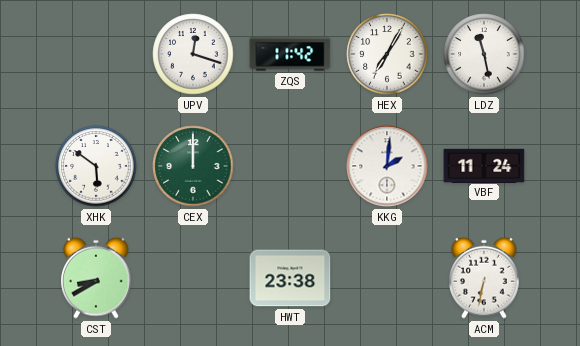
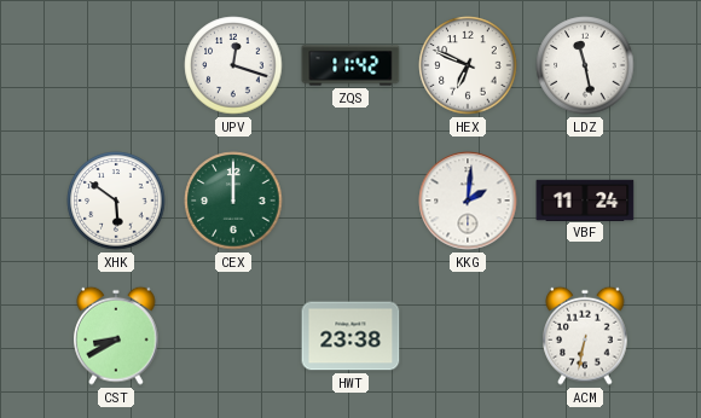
HEX: 7:05 -> 6:49
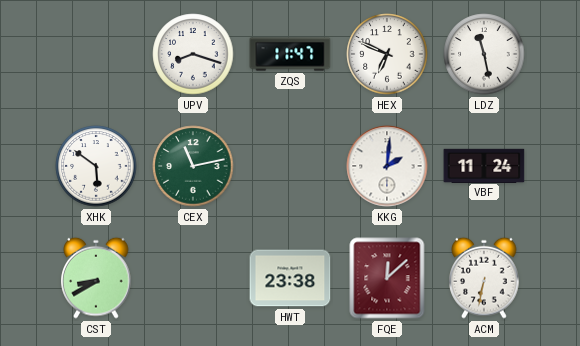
UPV: 12:18 -> 8:18
ZQS: 11:42 -> 11:47
CEX: 12:00 -> 11:13
FQE: none -> 12:08
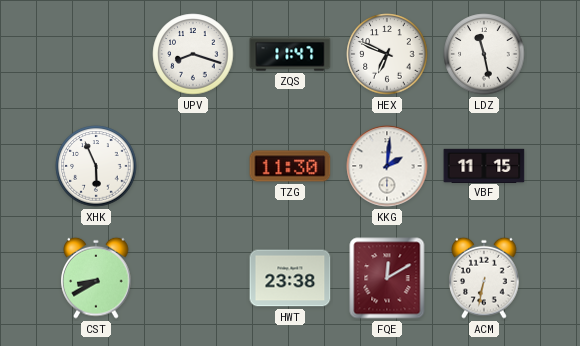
XHK: 5:51 -> 5:56
CEX: 11:13 -> none
TZG: none -> 11:30
VBF: 11:24 -> 11:15
FQE: 12:08 -> 12:10
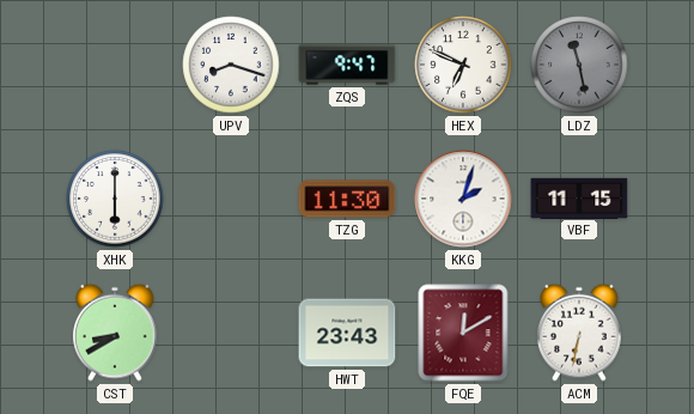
ZQS: 11:47 -> 9:47
LDZ dial: white -> grey
XHK: 5:56 -> 6:00
KKG: 2:01 -> 2:03
HWT: 23:38 -> 23:43
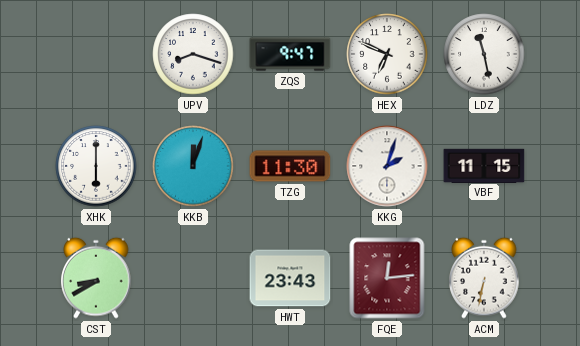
LDZ dial: grey -> white
KKB: none -> 12:03
FQE: 12:10 -> 12:14
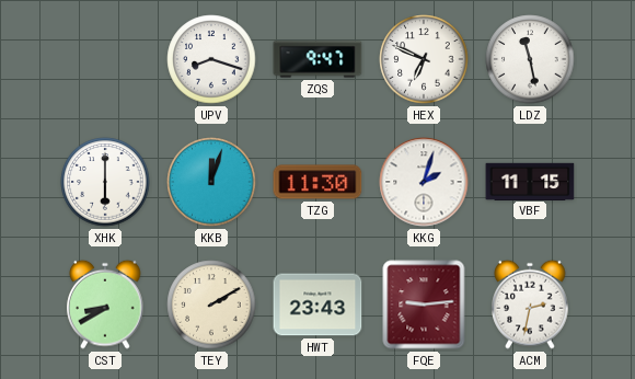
TEY: none -> 2:10
FQE: 12:14 -> 9:14
ACM: 6:32 -> 2:32
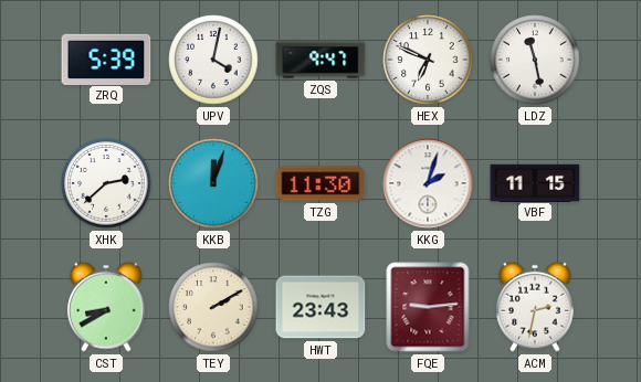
ZRQ: none -> 5:39
UPV: 8:18 -> 4:02
XHK: 6:00 -> 2:38
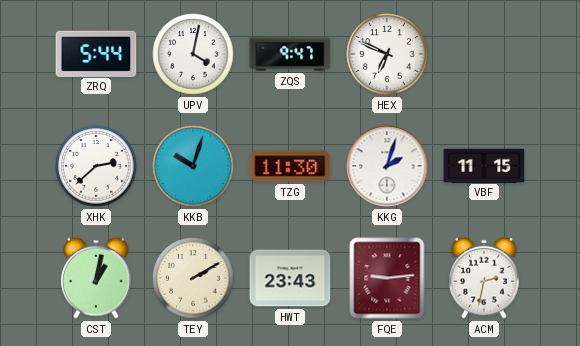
ZRQ: 5:39 -> 5:44
LDZ: 11:28 -> none
KKB: 12:03 -> 10:03
CST: 8:40 -> 1:02
